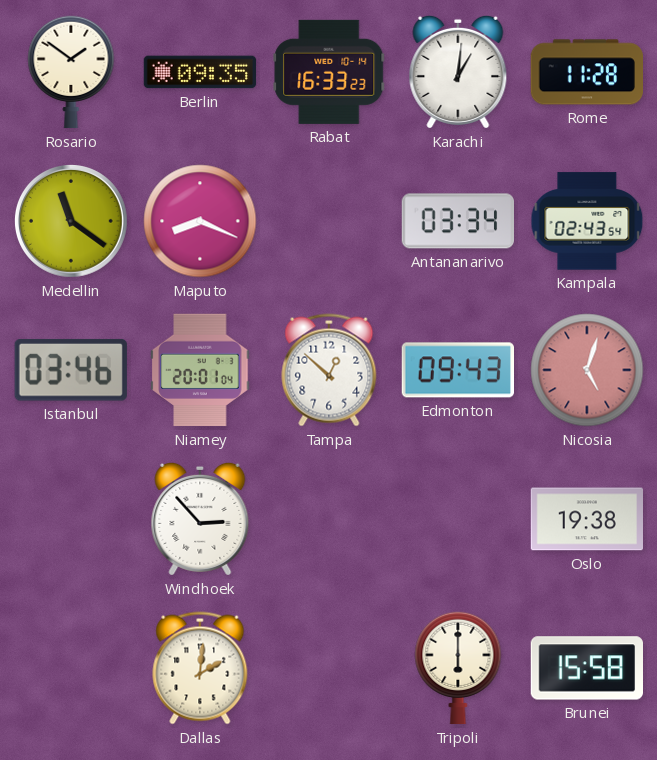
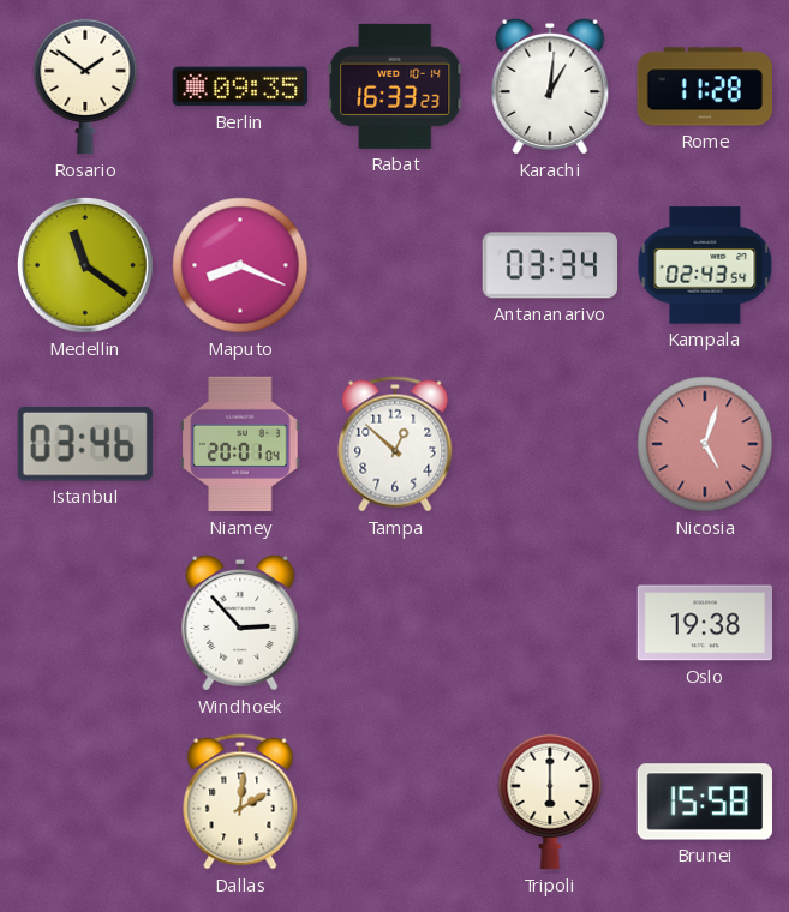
Edmonton: 09:43 -> none
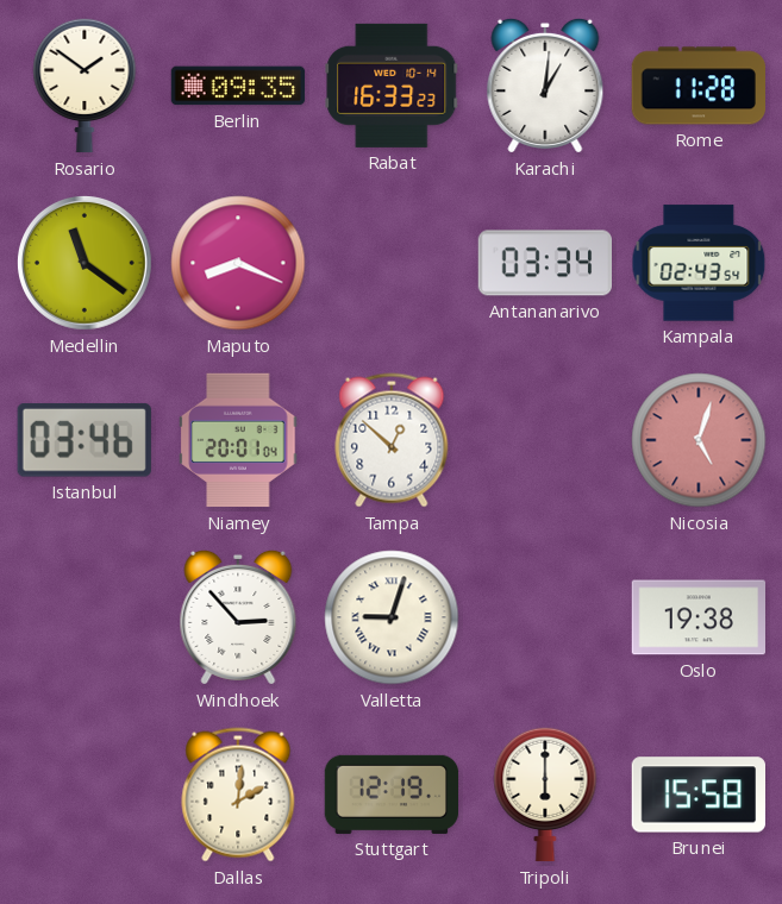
Valletta: none -> 9:03
Stuttgart: none -> 12:19
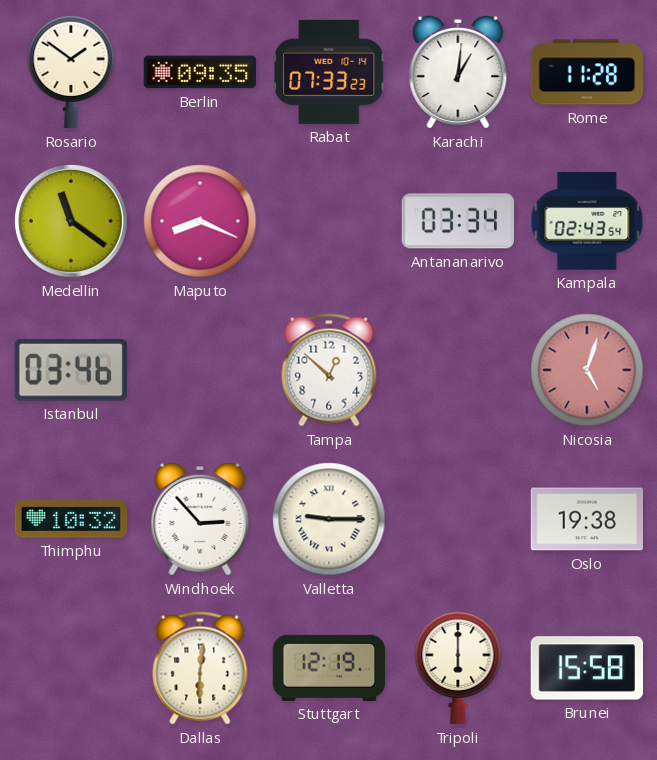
Rabat: 16:33 -> 07:33
Niamey: 20:01 -> none
Thimphu: none -> 10:32
Valletta: 9:03 -> 9:15
Dallas: 2:01 -> 6:01
